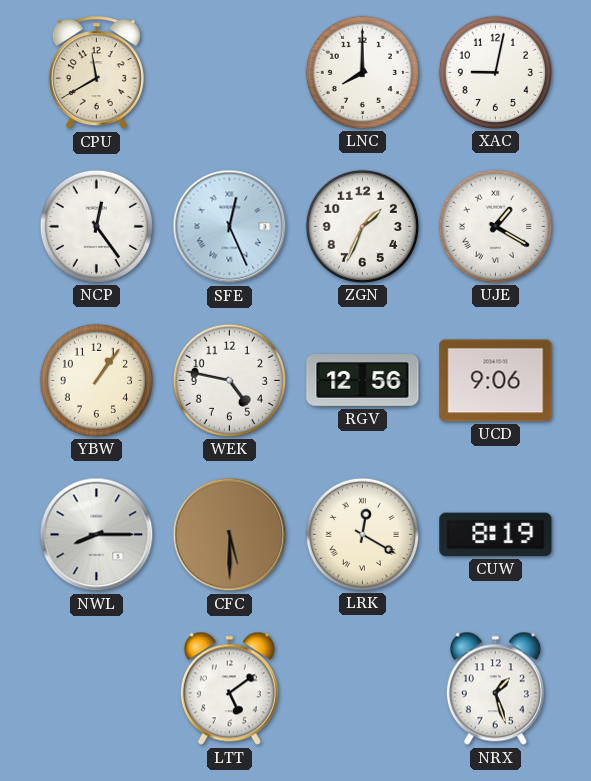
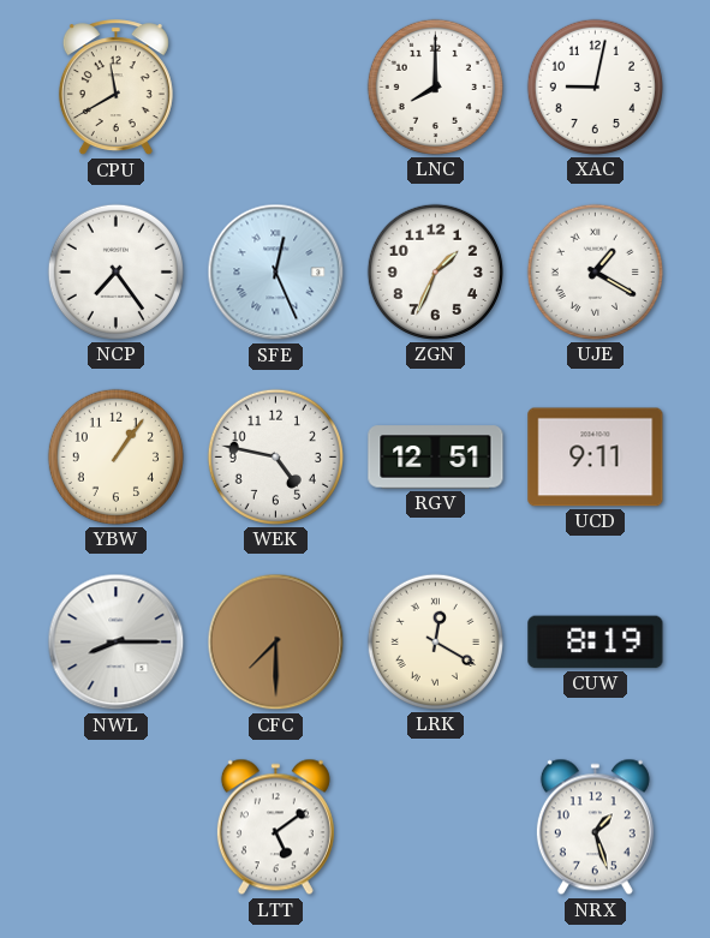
NCP: 12:24 -> 7:24
RGV: 12:56 -> 12:51
UCD: 9:06 -> 9:11
CFC: 5:30 -> 7:30
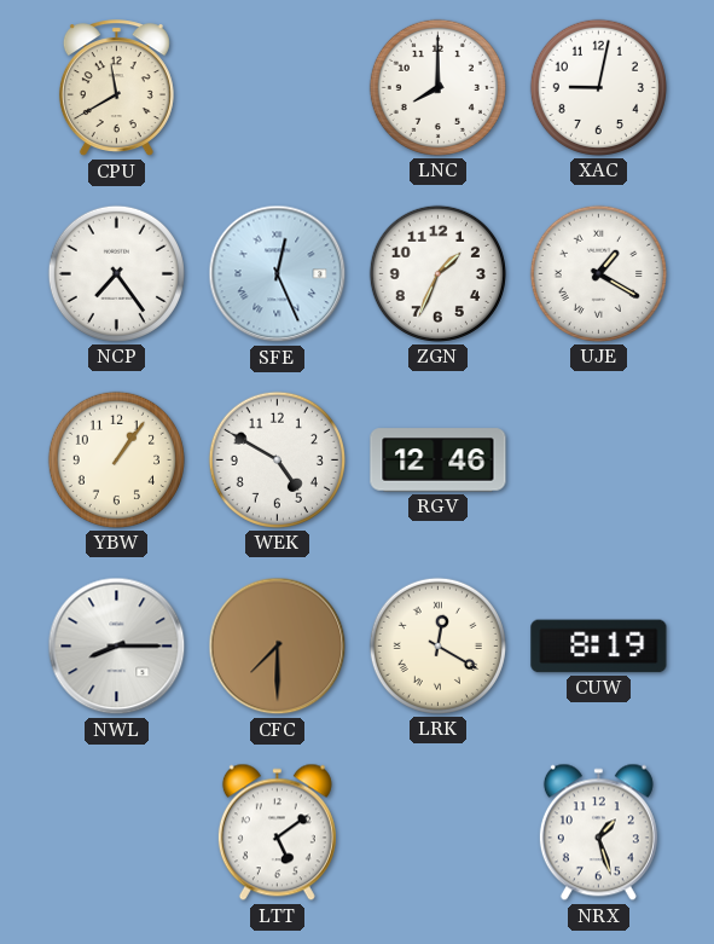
WEK: 4:47 -> 4:50
RGV: 12:51 -> 12:46
UCD: 9:11 -> none
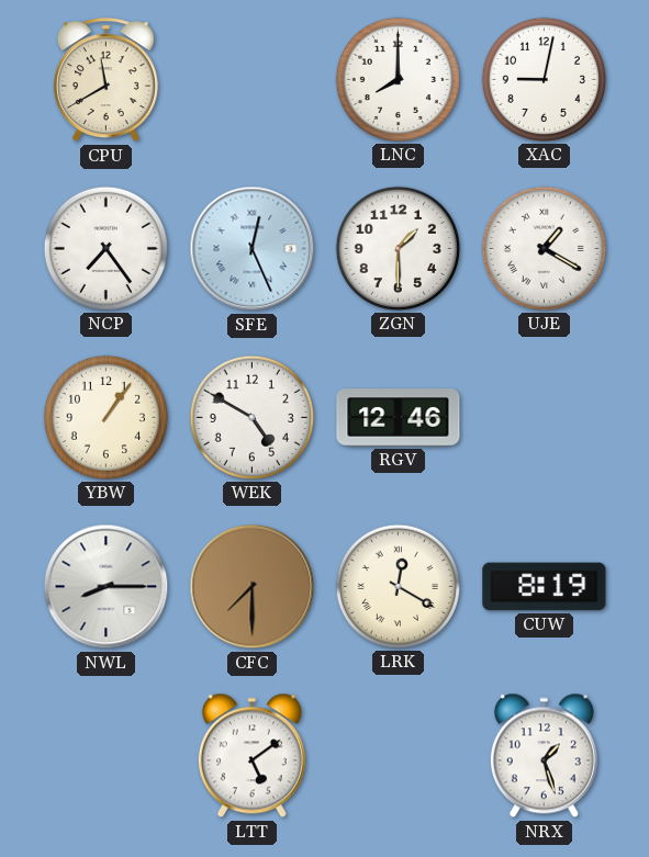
ZGN: 1:34 -> 1:30
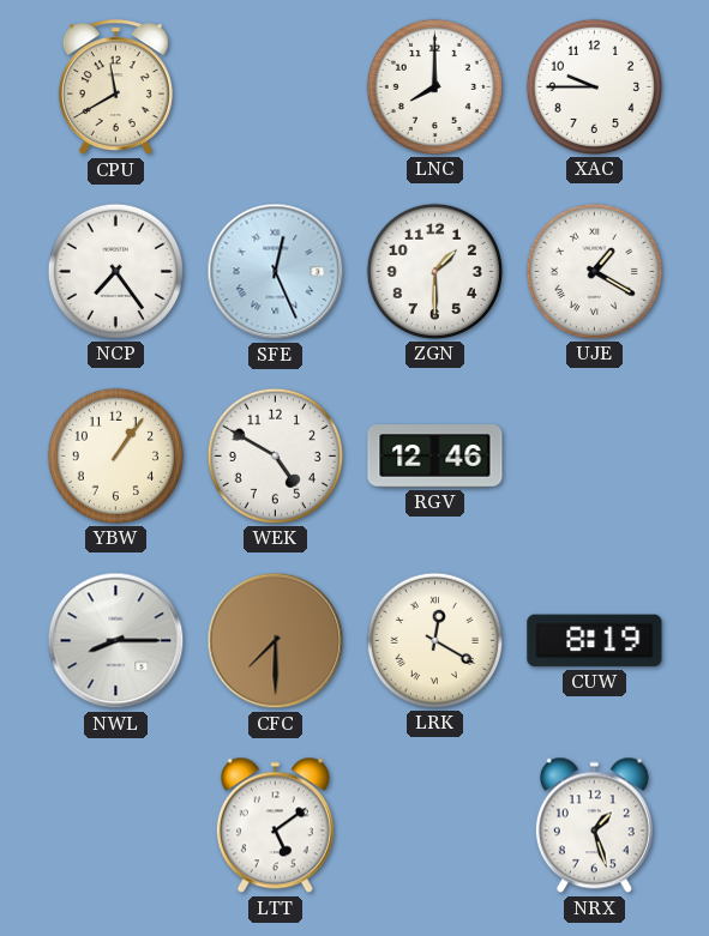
XAC: 9:02 -> 9:45
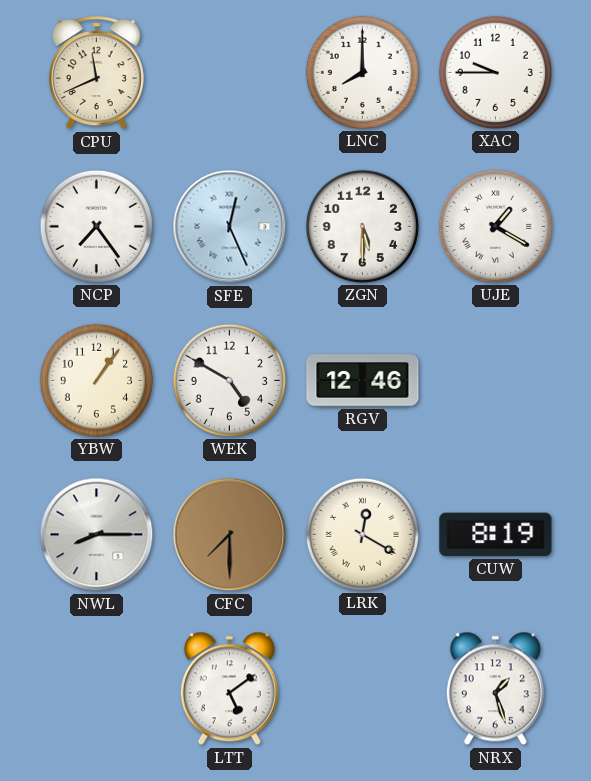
CPU: 11:40 -> 11:41
ZGN: 1:30 -> 5:30
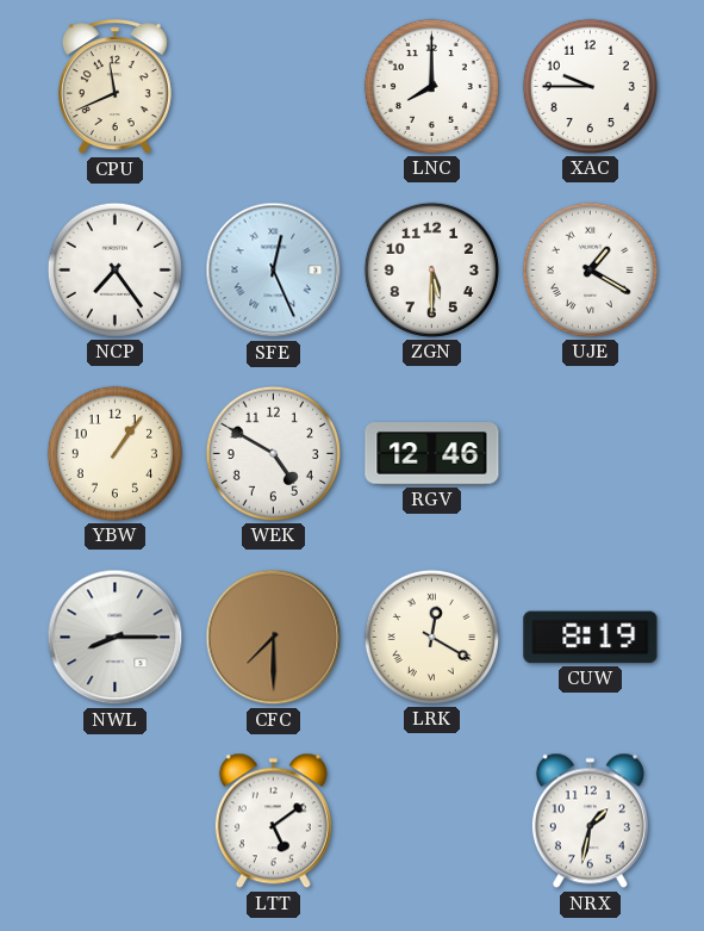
NRX: 1:27 -> 1:32
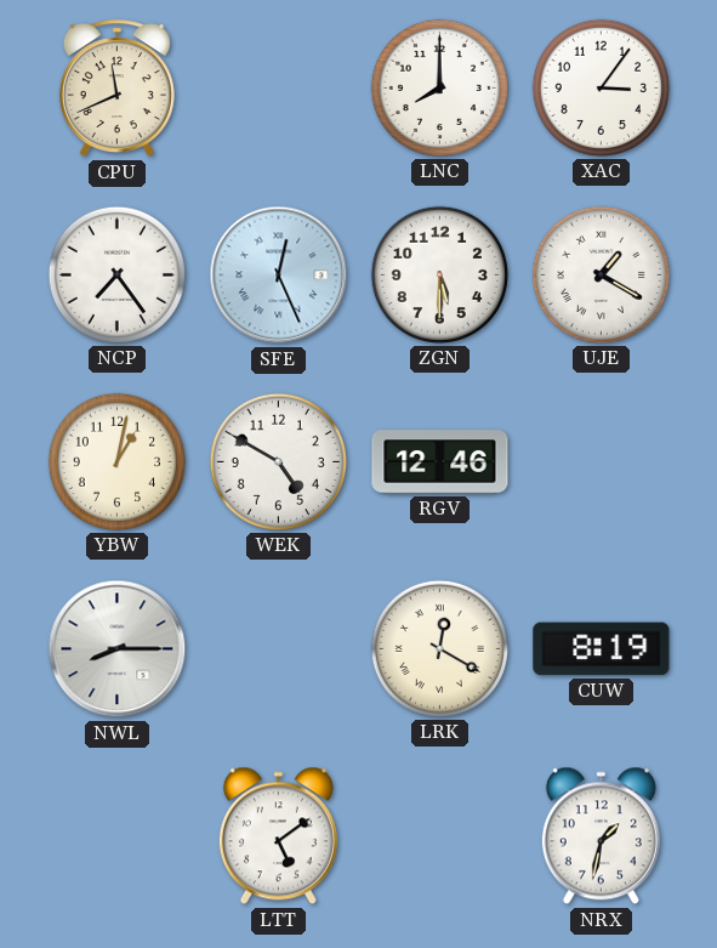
XAC: 9:45 -> 3:06
YBW: 1:06 -> 1:02
CFC: 7:30 -> none
